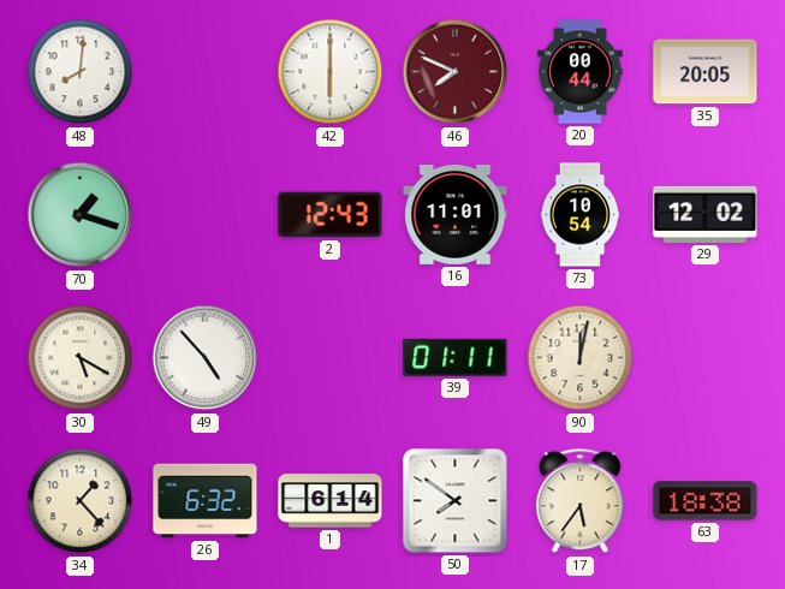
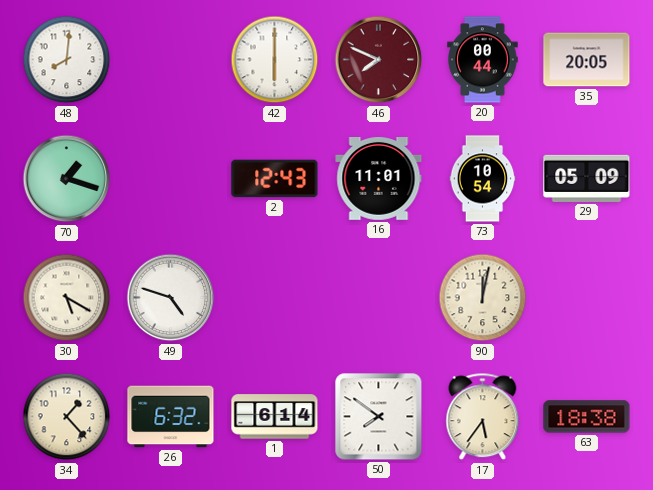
29: 12:02 -> 05:09
49: 4:53 -> 4:48
39: 01:11 -> none
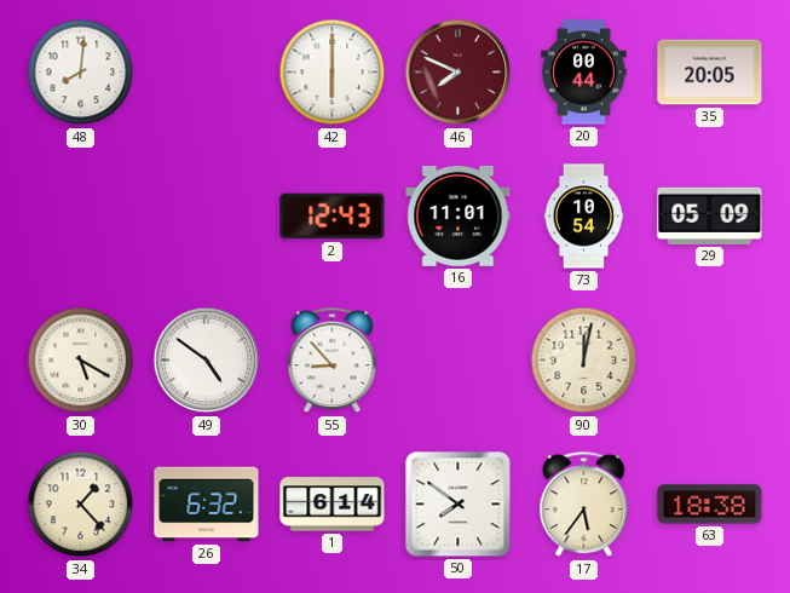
70: 1:18 -> none
49: 4:48 -> 4:51
55: none -> 8:53
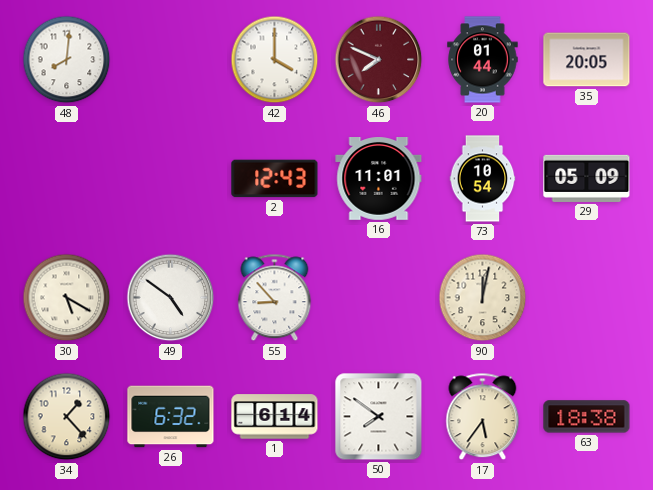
42: 6:00 -> 4:00
20: 00:44 -> 01:44
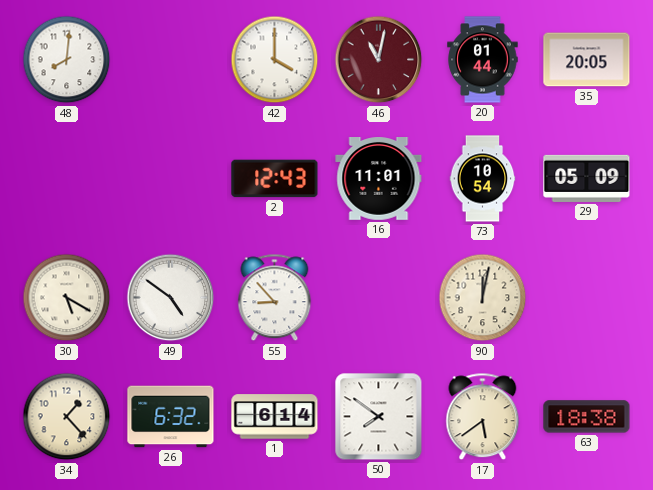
46: 7:49 -> 11:02
17: 5:36 -> 5:39
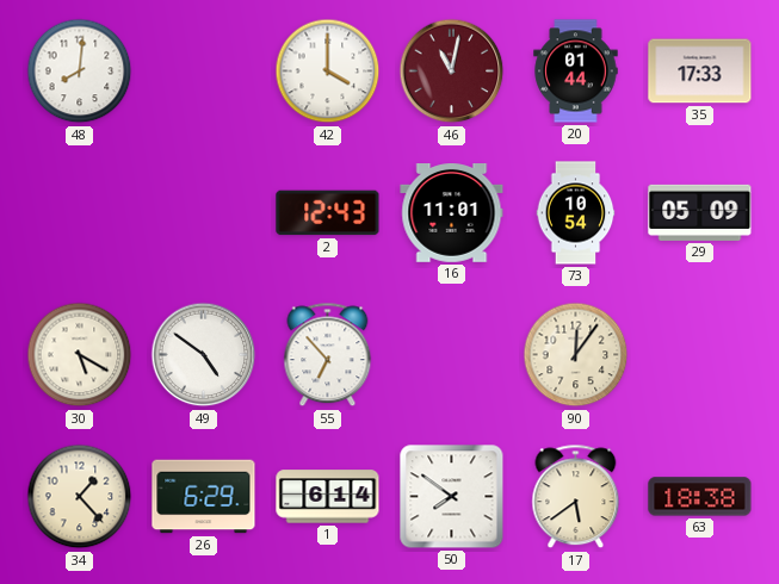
35: 20:05 -> 17:33
55: 8:53 -> 6:53
90: 12:02 -> 12:06
26: 6:32 -> 6:29
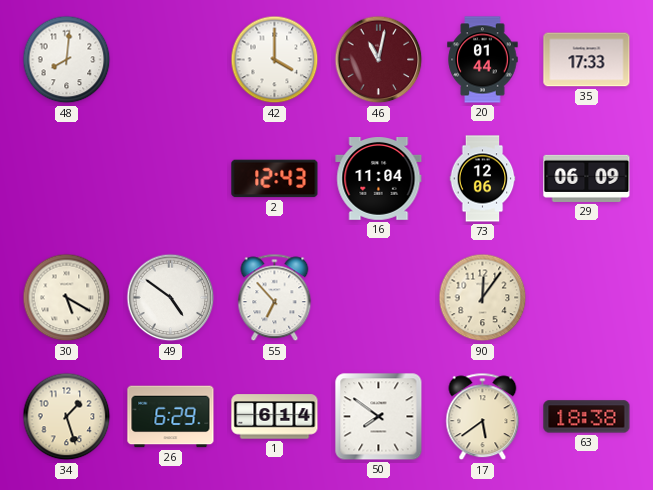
16: 11:01 -> 11:04
73: 10:54 -> 12:06
29: 05:09 -> 06:09
34: 1:23 -> 1:27
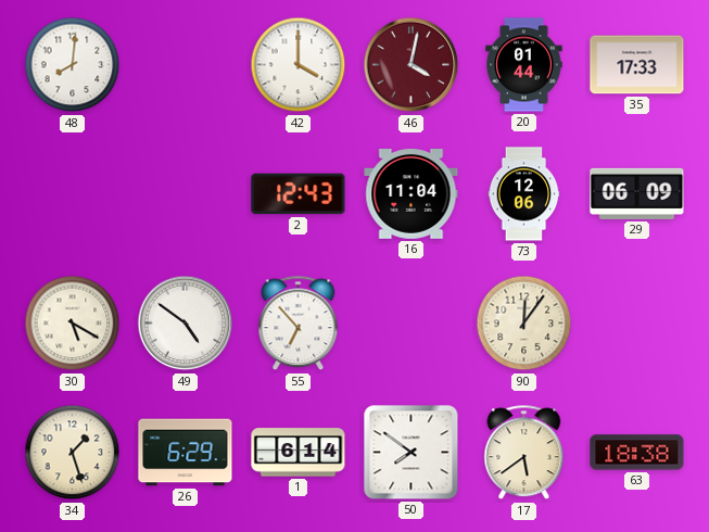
46: 11:02 -> 4:02
